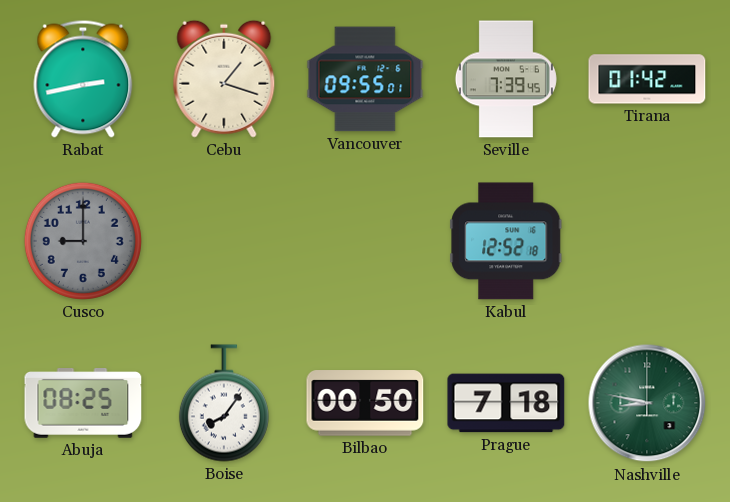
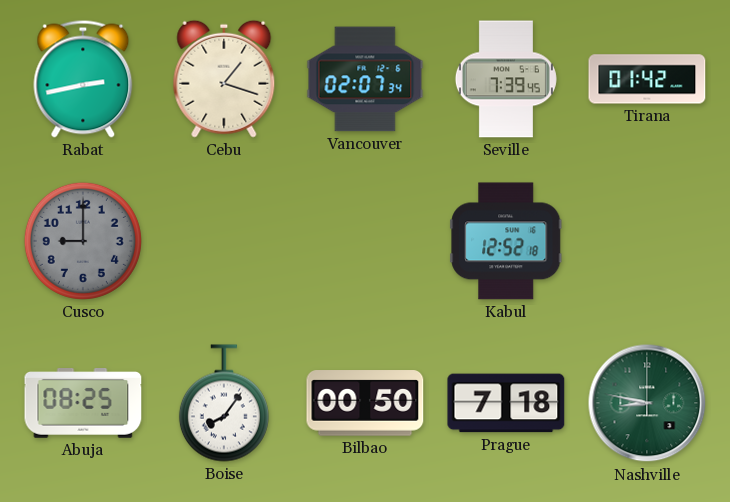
Vancouver: 09:55 -> 02:07
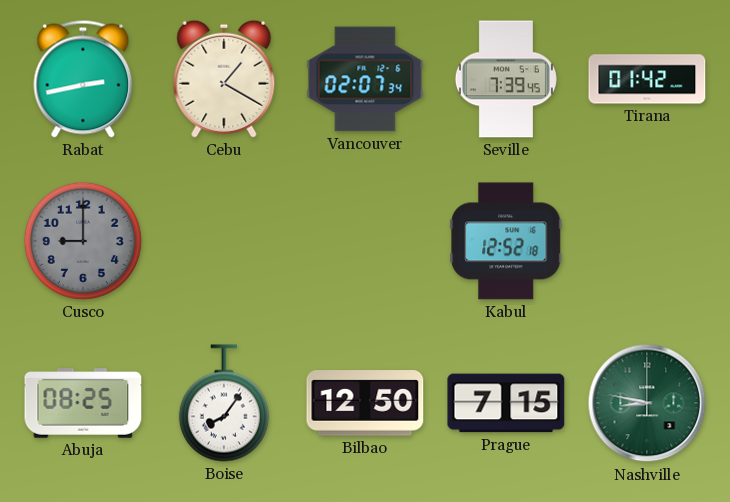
Cebu: 1:18 -> 1:20
Bilbao: 00:50 -> 12:50
Prague: 7:18 -> 7:15
